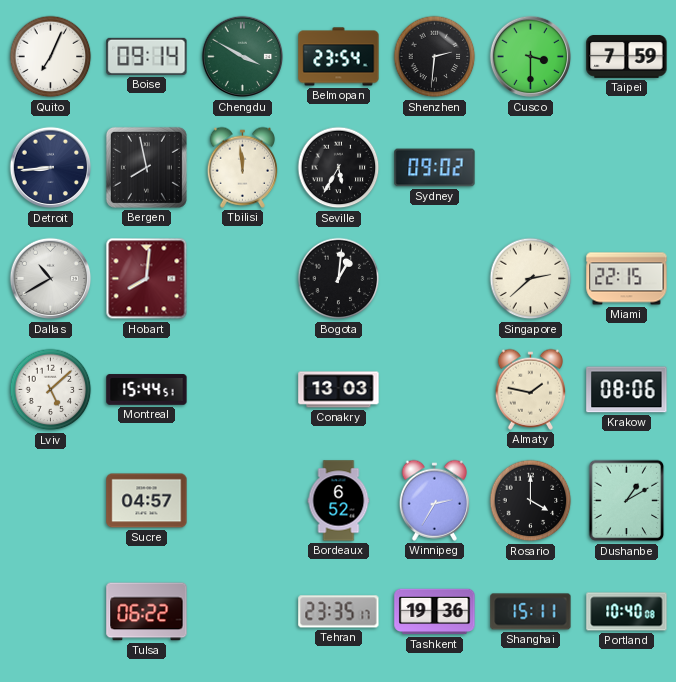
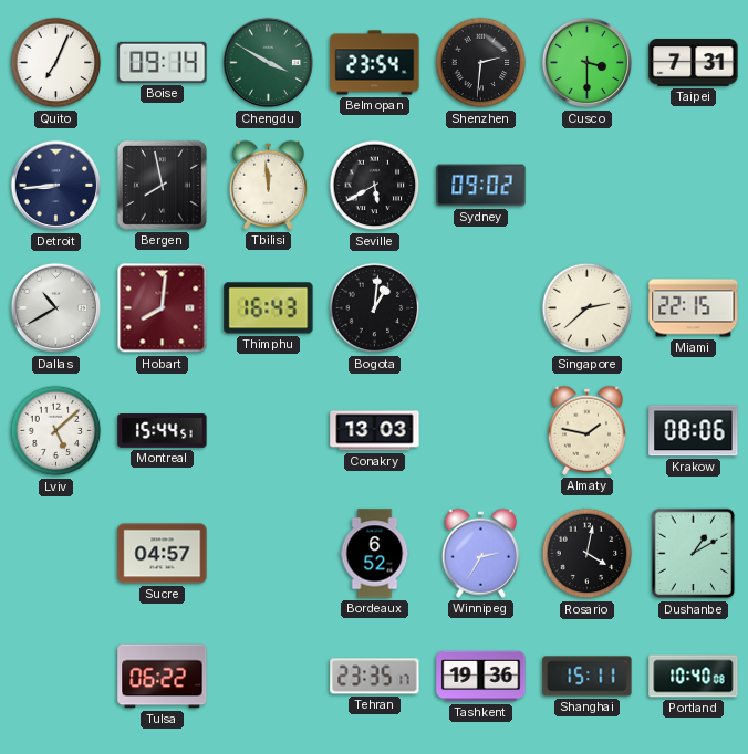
Taipei: 7:59 -> 7:31
Seville: 5:35 -> 5:40
Thimphu: none -> 16:43
Rosario: 4:00 -> 4:02
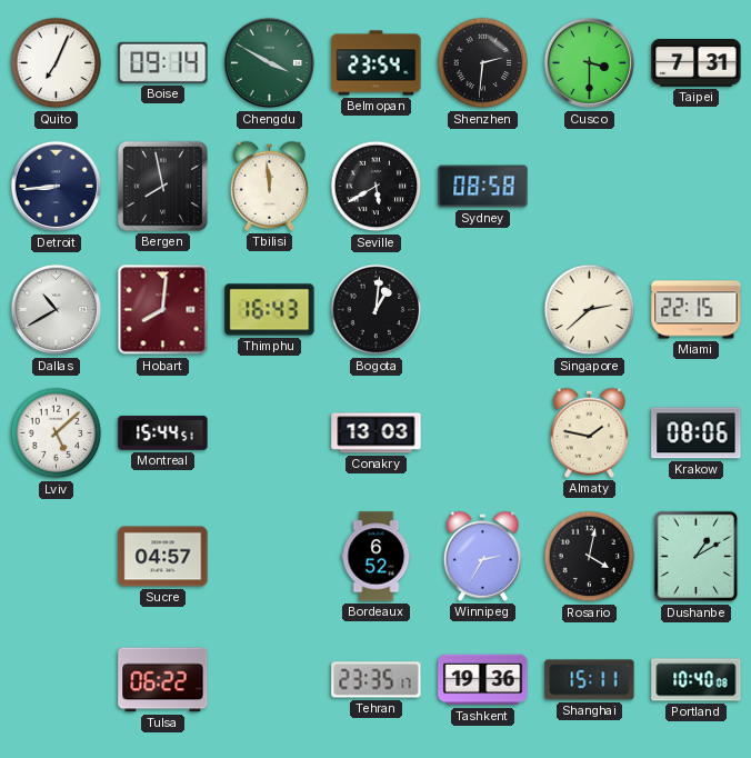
Sydney: 09:02 -> 08:58
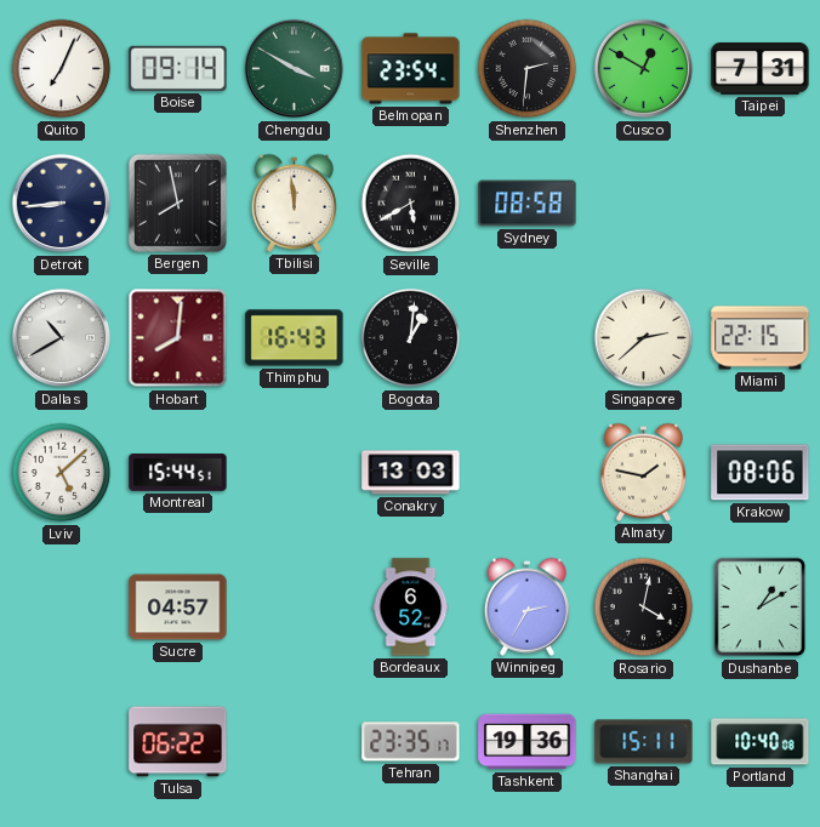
Cusco: 3:30 -> 12:50
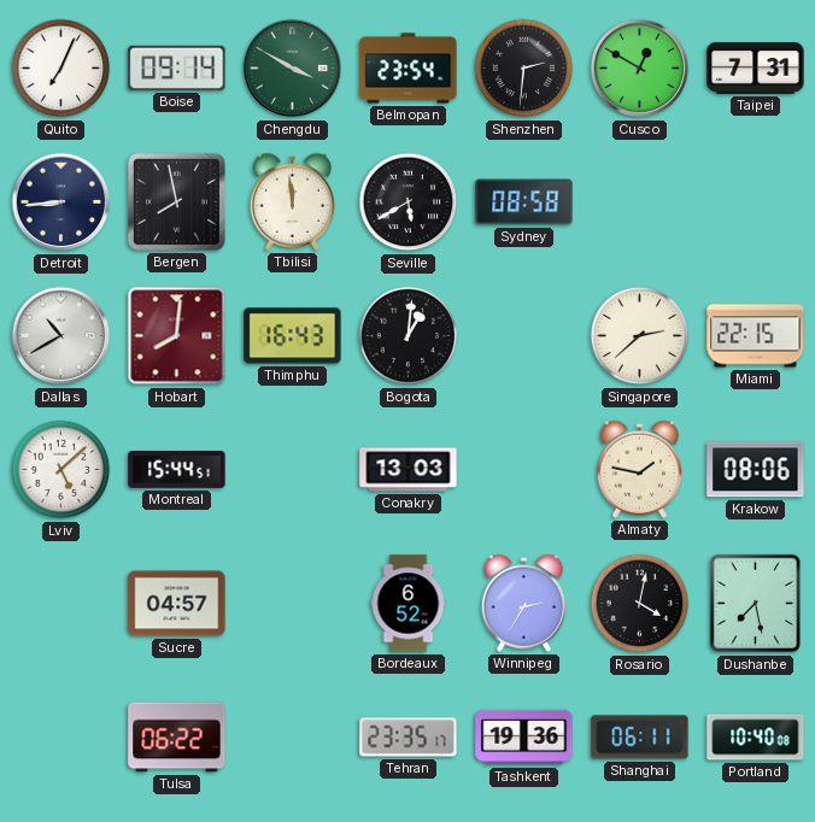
Dushanbe: 1:10 -> 7:28
Shanghai: 15:11 -> 06:11
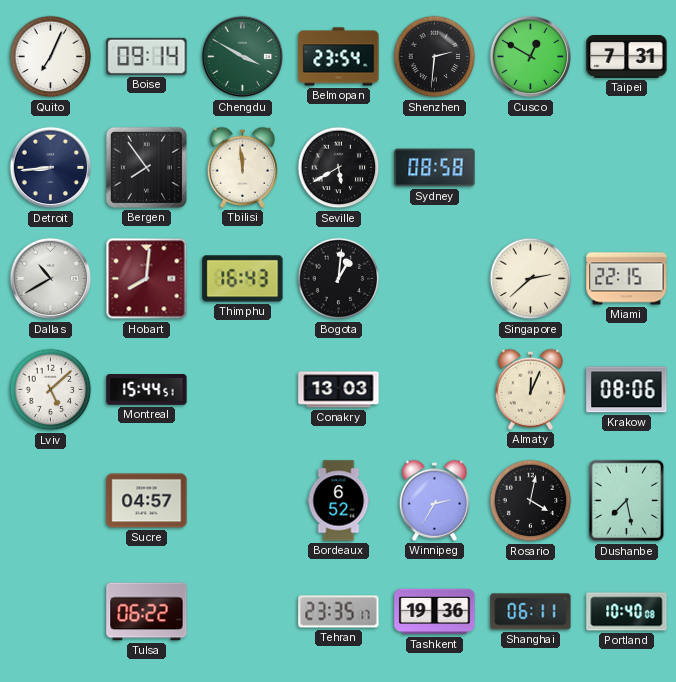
Bergen: 7:58 -> 7:54
Almaty: 1:47 -> 12:04
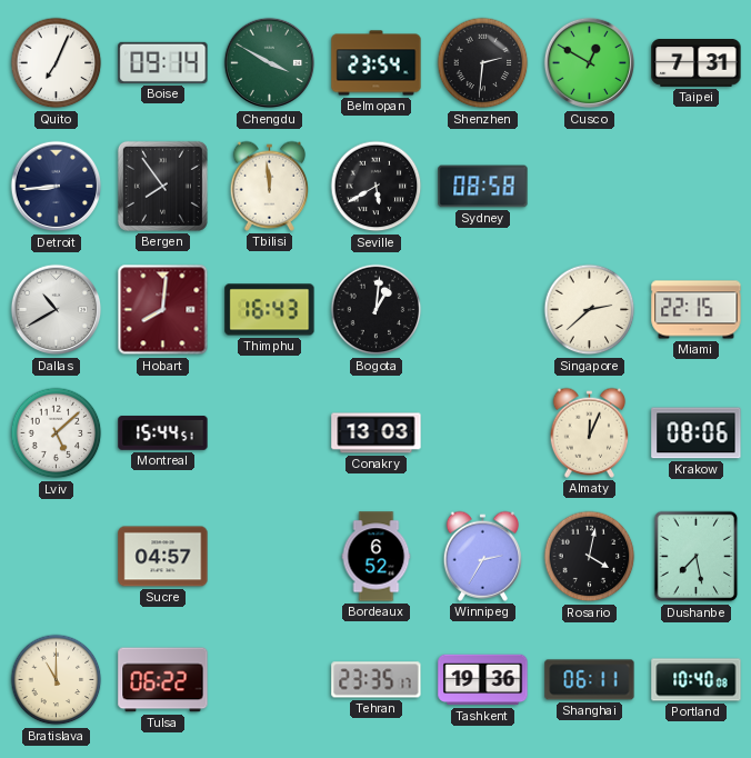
Bratislava: none -> 11:00
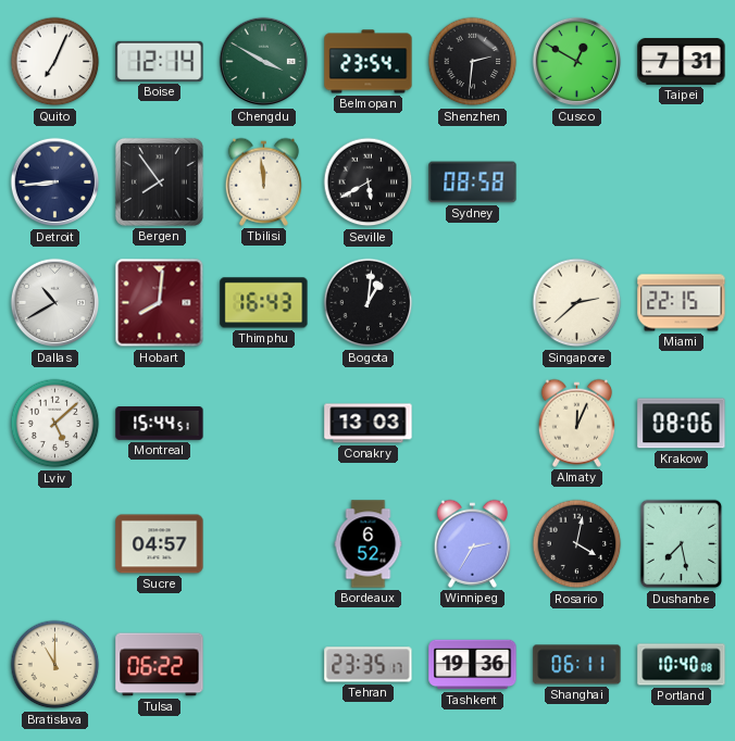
Boise: 09:14 -> 12:14
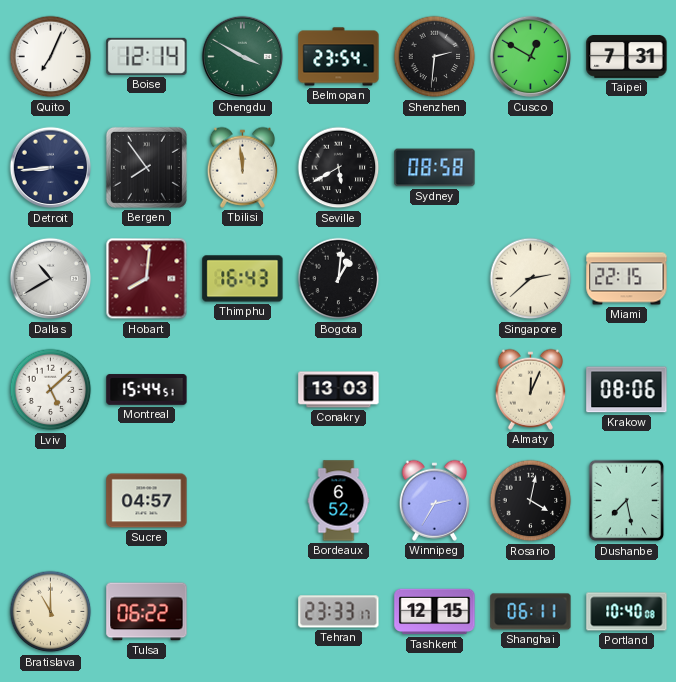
Tehran: 23:35 -> 23:33
Tashkent: 19:36 -> 12:15
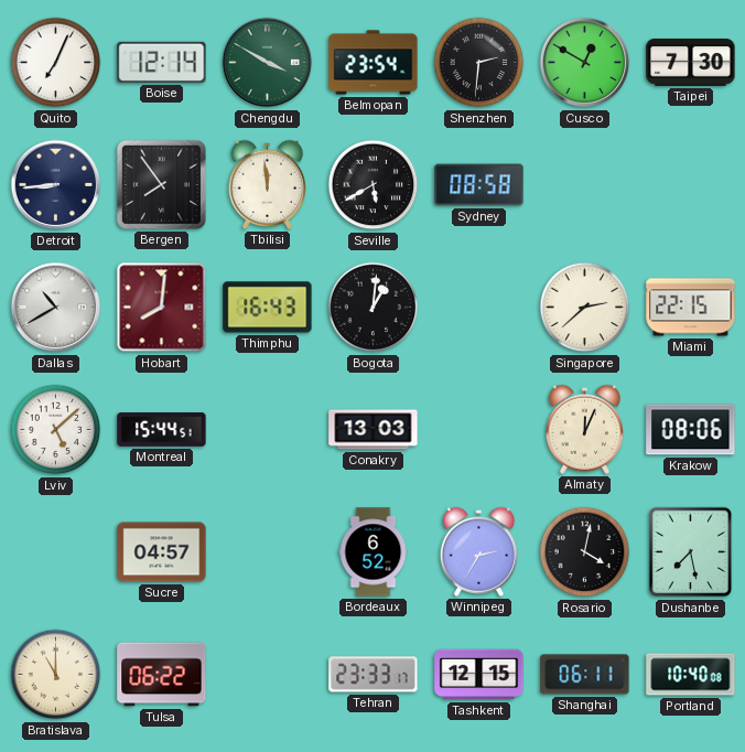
Taipei: 7:31 -> 7:30
